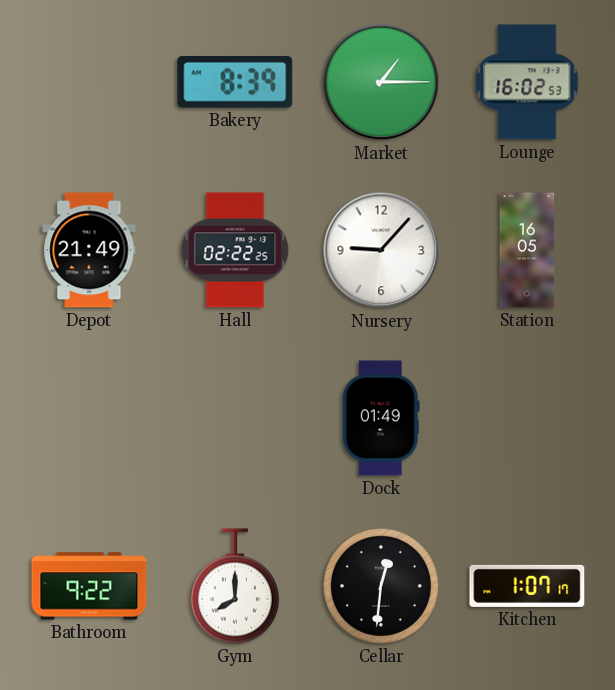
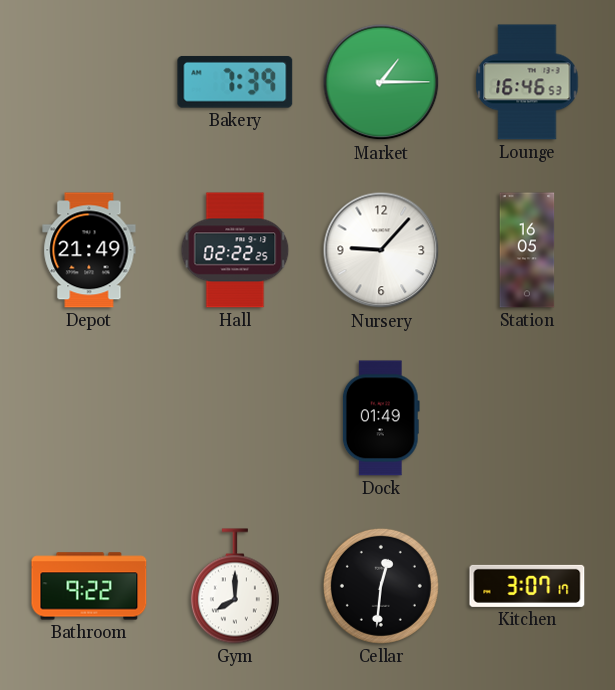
Bakery: 8:39 -> 7:39
Lounge: 16:02 -> 16:46
Kitchen: 1:07 -> 3:07
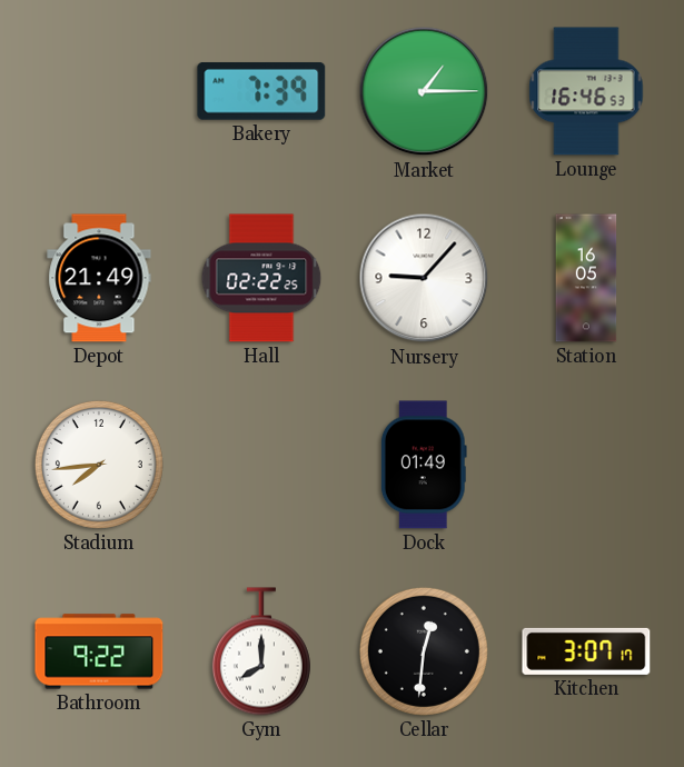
Stadium: none -> 7:44
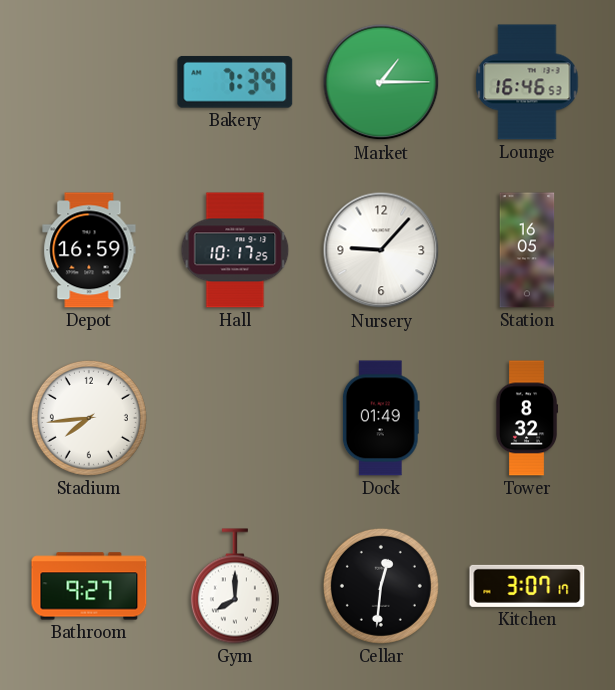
Depot: 21:49 -> 16:59
Hall: 02:22 -> 10:17
Tower: none -> 8:32
Bathroom: 9:22 -> 9:27
